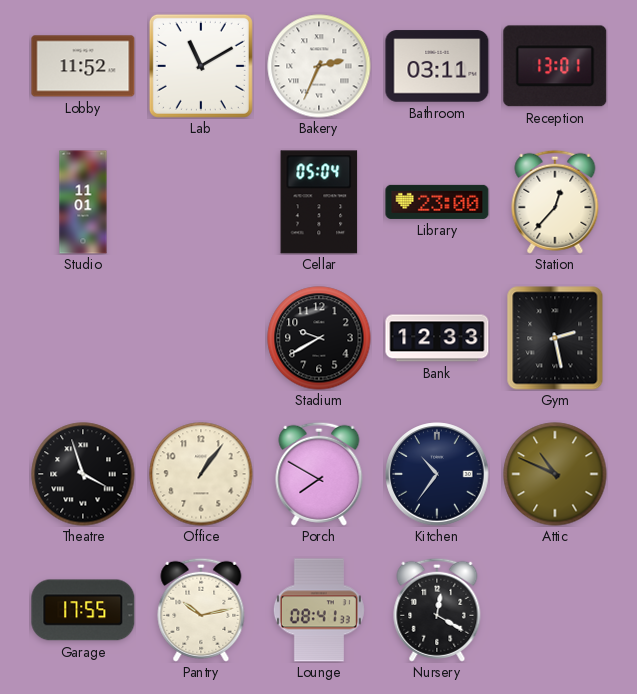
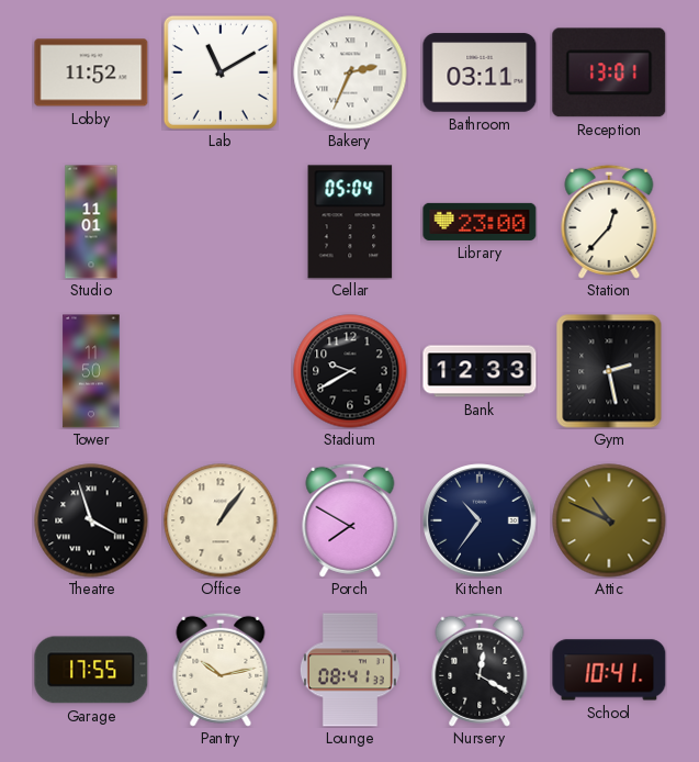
Tower: none -> 11:50
School: none -> 10:41
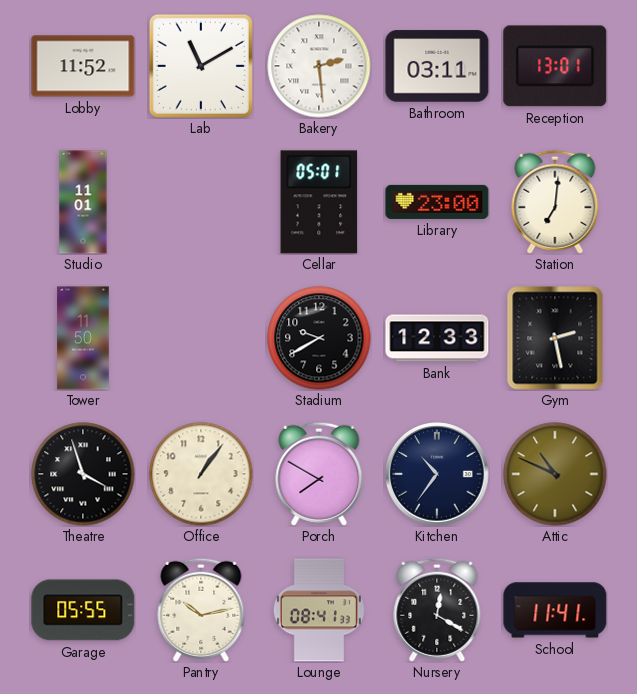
Bakery: 2:34 -> 2:29
Cellar: 05:04 -> 05:01
Station: 12:37 -> 7:01
Garage: 17:55 -> 05:55
School: 10:41 -> 11:41
